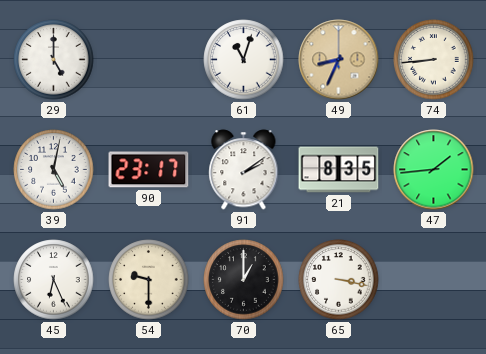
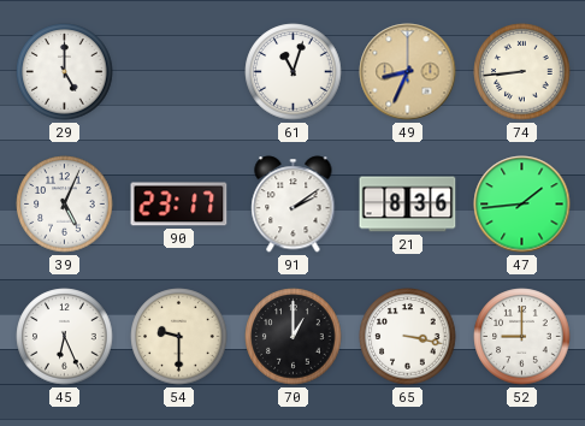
39: 5:02 -> 5:04
21: 8:35 -> 8:36
52: none -> 9:00
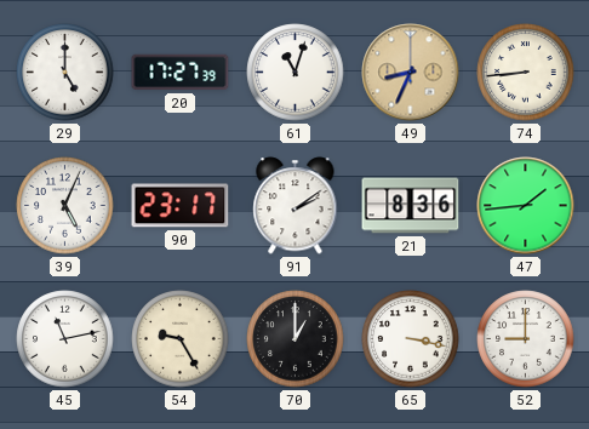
20: none -> 17:27
45: 6:26 -> 11:13
54: 9:30 -> 9:25
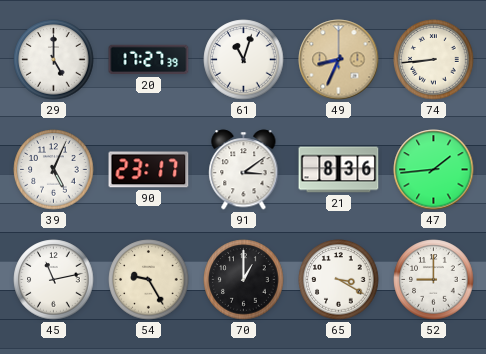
91: 2:09 -> 3:09
65: 3:17 -> 3:20
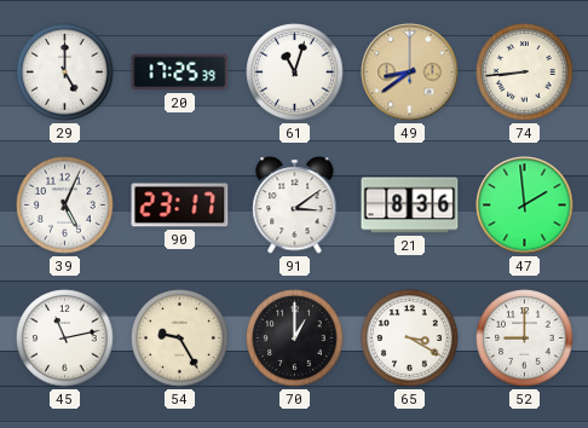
20: 17:27 -> 17:25
49: 8:34 -> 8:39
47: 1:44 -> 1:59
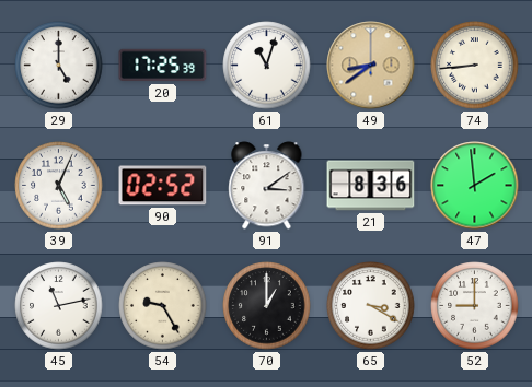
90: 23:17 -> 02:52
